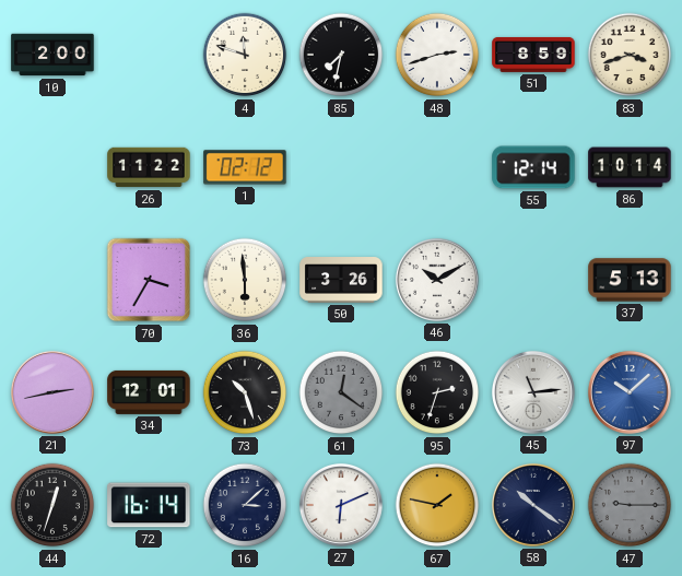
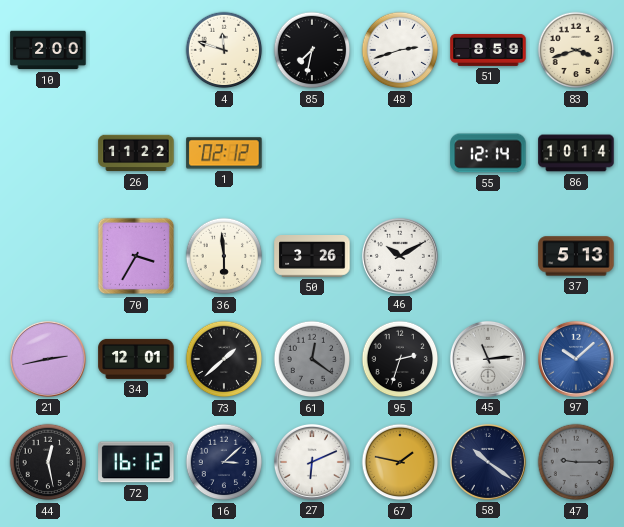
73: 10:27 -> 1:38
44: 12:33 -> 12:28
72: 16:14 -> 16:12
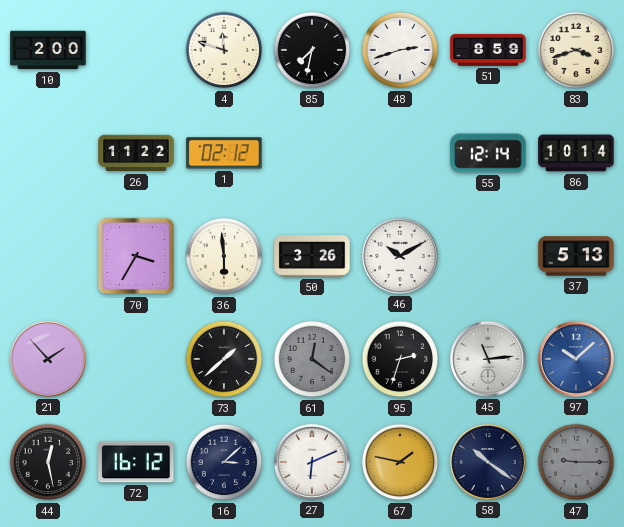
21: 2:43 -> 1:53
34: 12:01 -> none
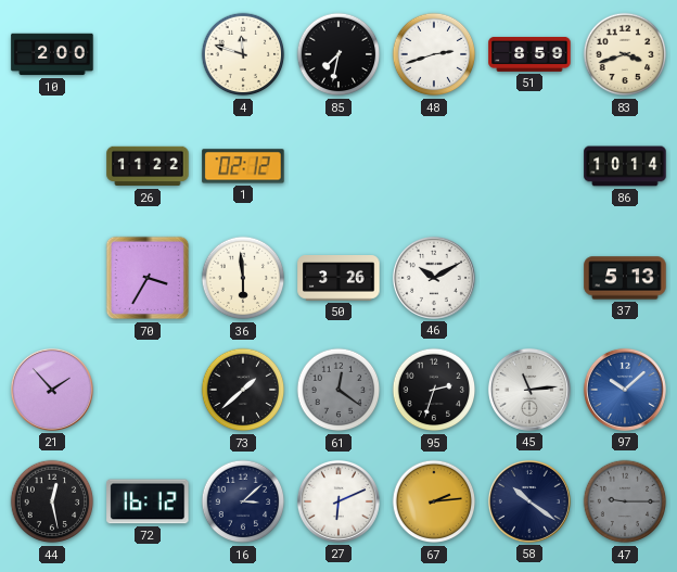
55: 12:14 -> none
67: 1:47 -> 2:14
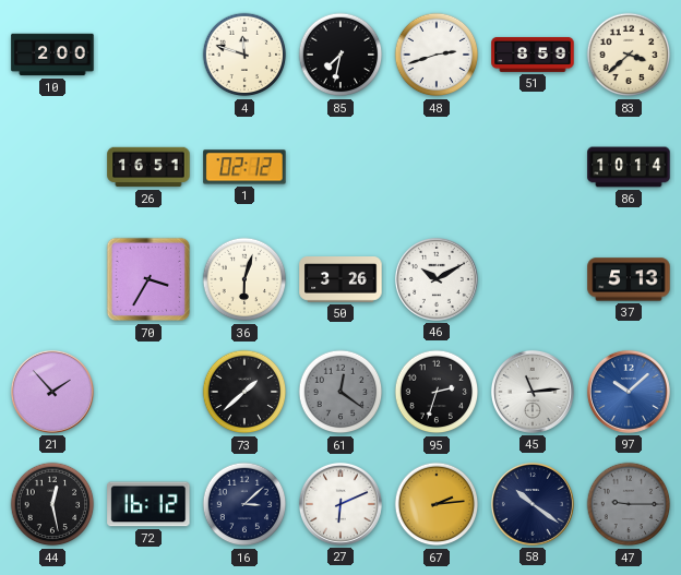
83: 3:42 -> 3:38
26: 11:22 -> 16:51
36: 5:59 -> 6:03
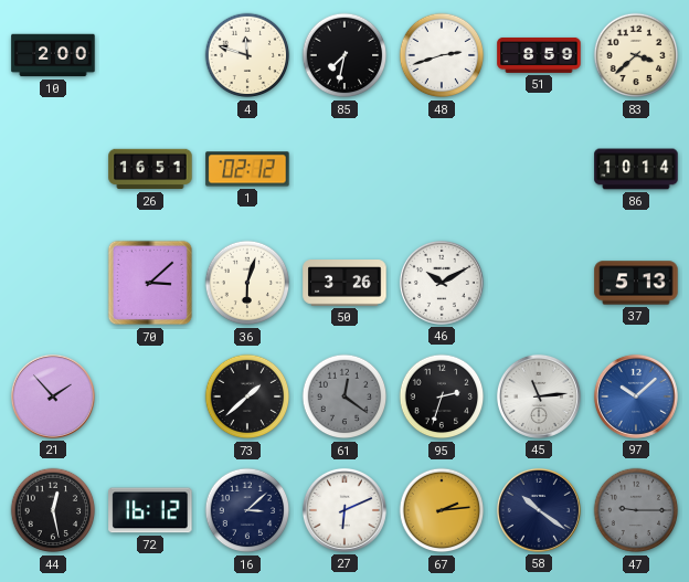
70: 3:35 -> 3:08
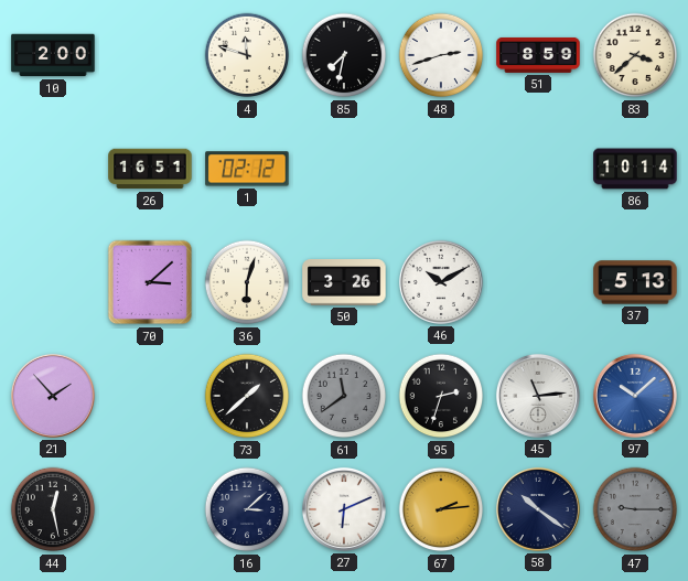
61: 12:21 -> 11:39
72: 16:12 -> none
